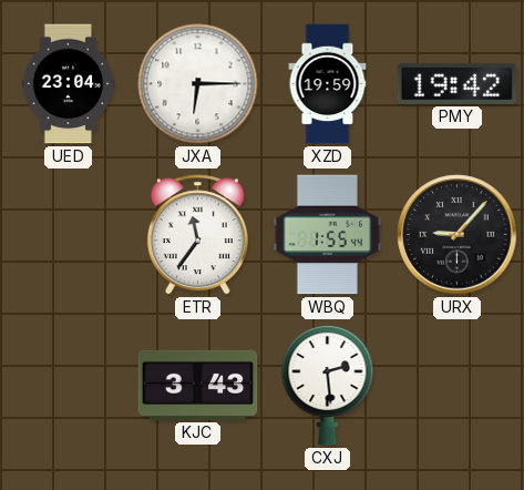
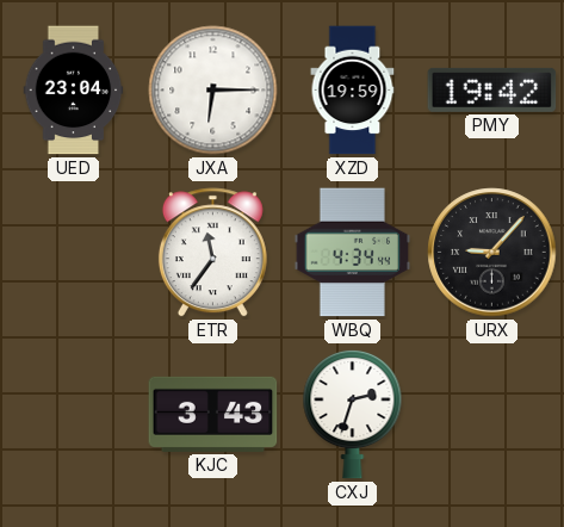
WBQ: 1:55 -> 4:34
CXJ: 2:29 -> 2:33
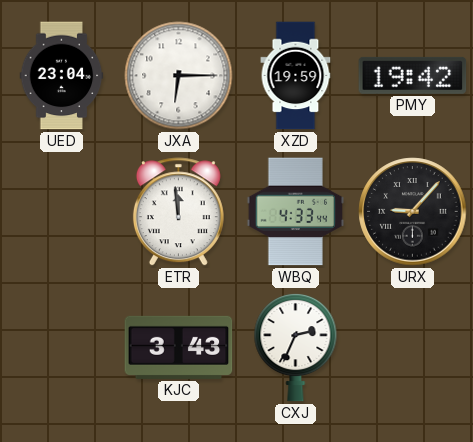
ETR: 11:36 -> 11:59
WBQ: 4:34 -> 4:33
CXJ: 2:33 -> 2:34
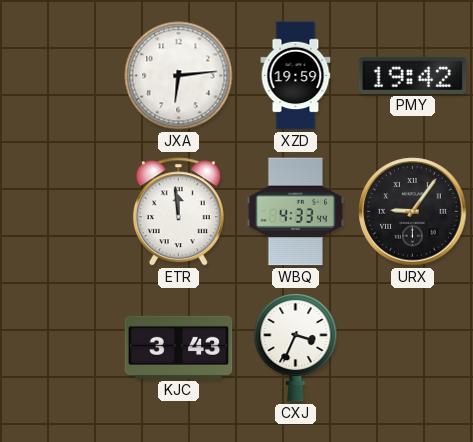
UED: 23:04 -> none
JXA: 6:15 -> 6:14
URX: 9:07 -> 9:06
CXJ: 2:34 -> 3:34
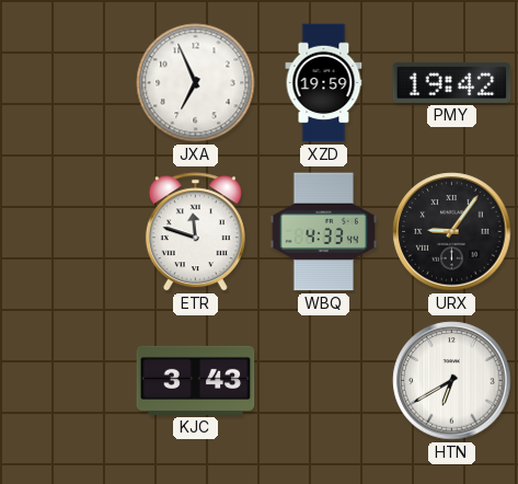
JXA: 6:14 -> 6:56
ETR: 11:59 -> 11:48
CXJ: 3:34 -> none
HTN: none -> 6:40
